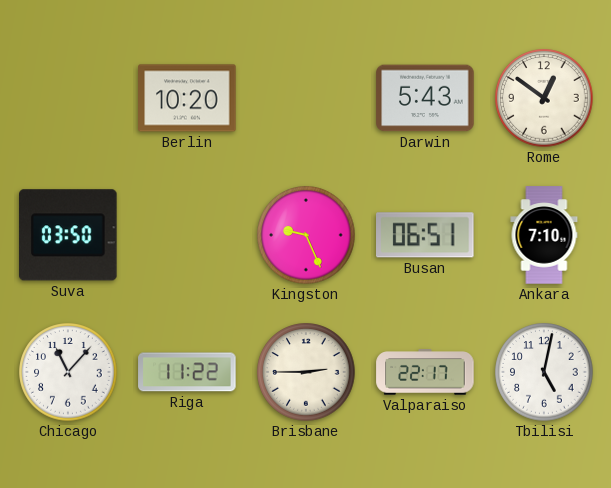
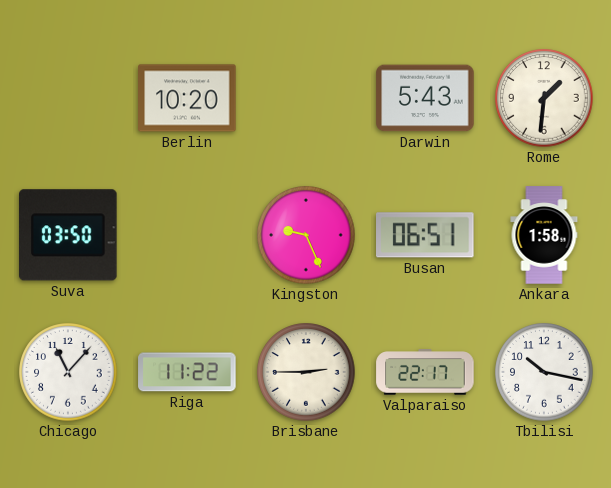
Rome: 12:51 -> 1:31
Ankara: 7:10 -> 1:58
Tbilisi: 5:02 -> 10:17
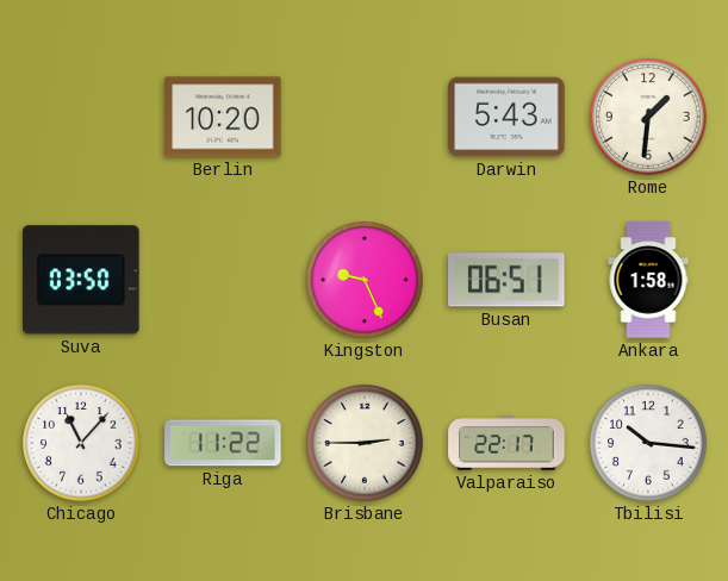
Tbilisi: 10:17 -> 10:16
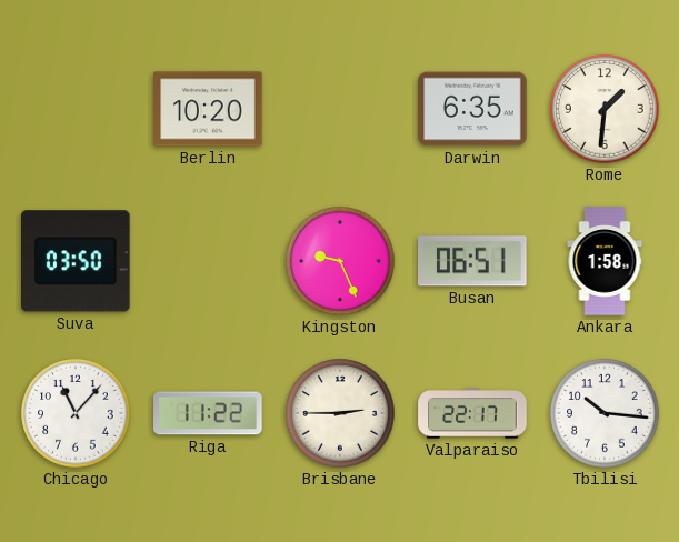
Darwin: 5:43 -> 6:35
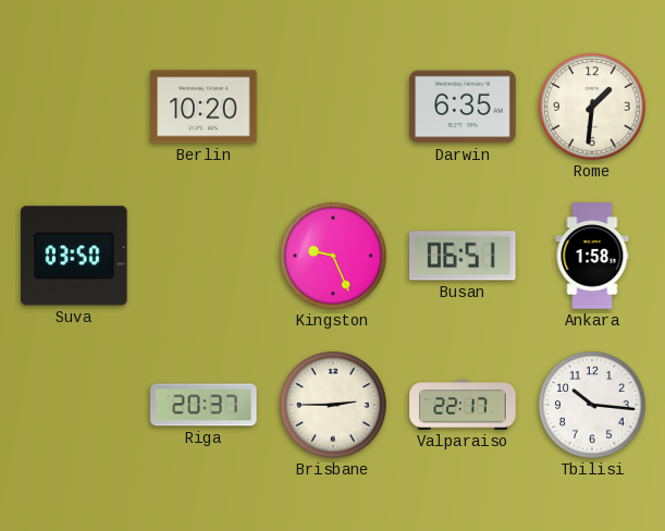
Chicago: 11:07 -> none
Riga: 11:22 -> 20:37
